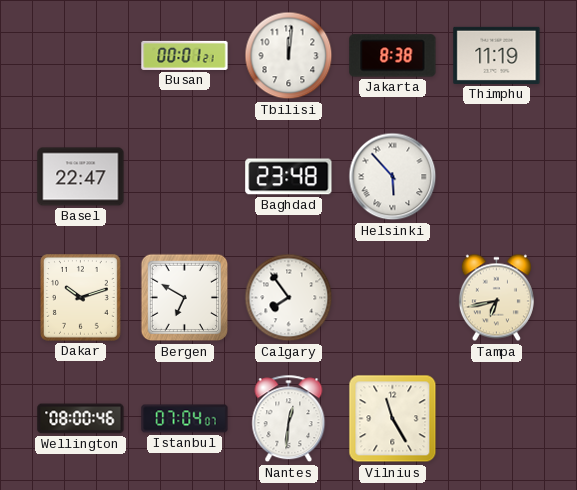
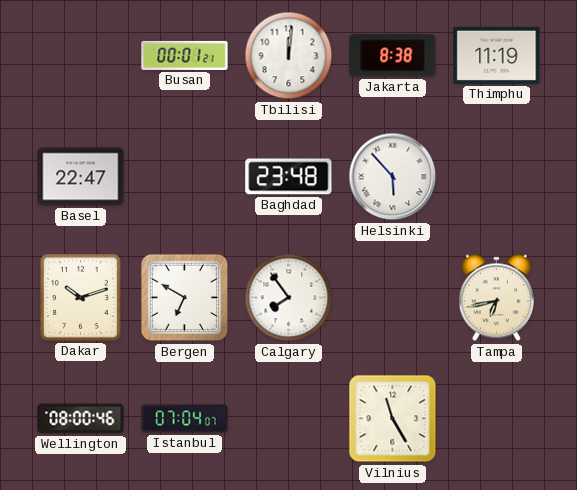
Nantes: 12:31 -> none
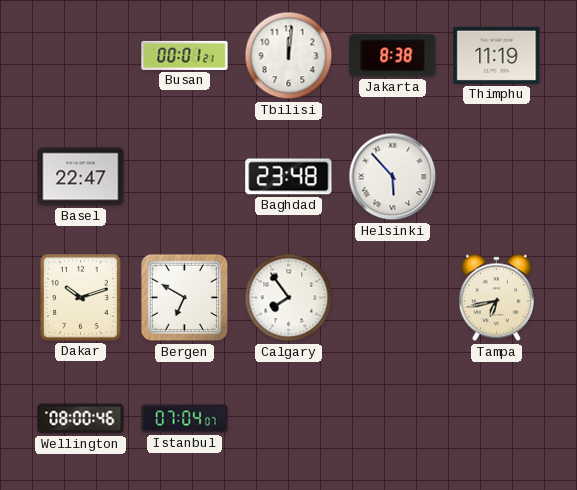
Vilnius: 11:25 -> none
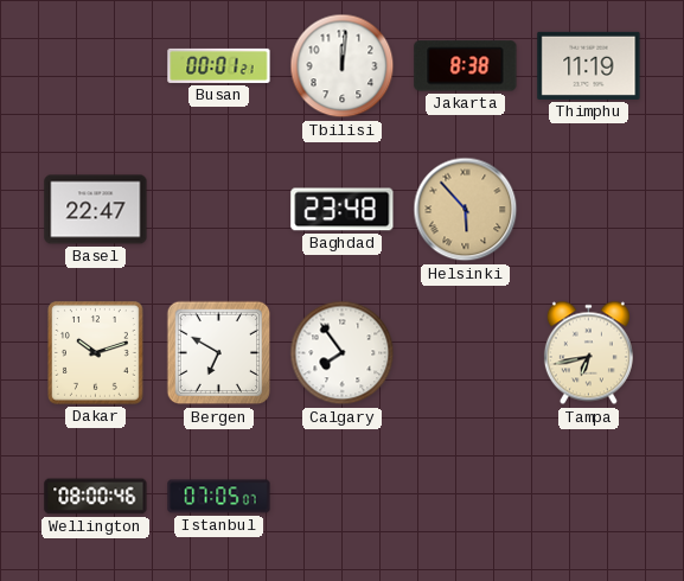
Helsinki dial: white -> champagne
Istanbul: 07:04 -> 07:05
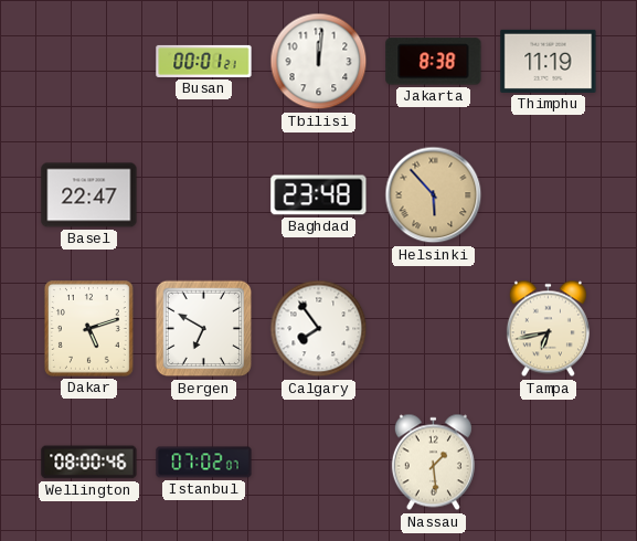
Dakar: 10:12 -> 5:12
Istanbul: 07:05 -> 07:02
Nassau: none -> 1:29
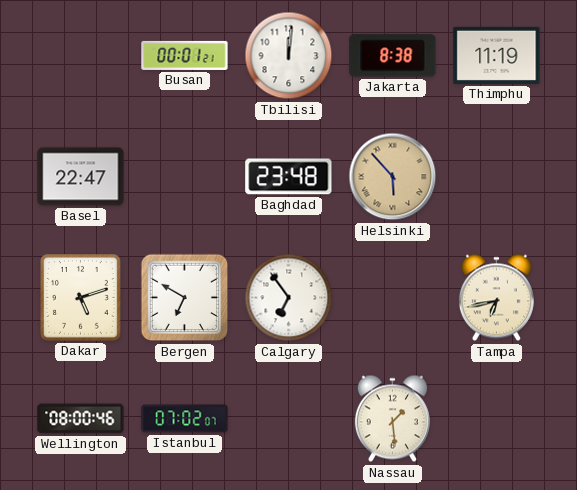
Calgary: 7:54 -> 6:54
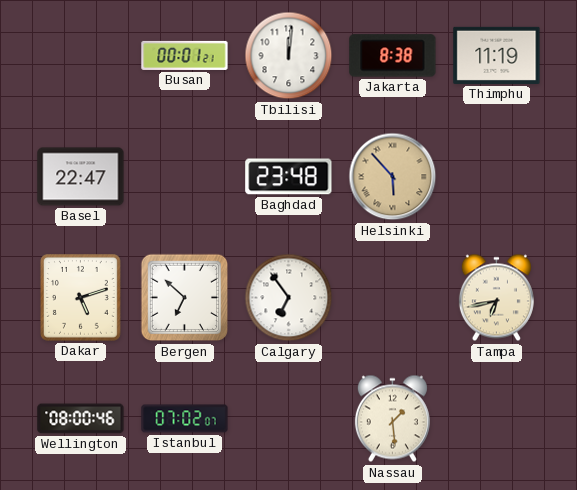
Bergen: 6:50 -> 6:52
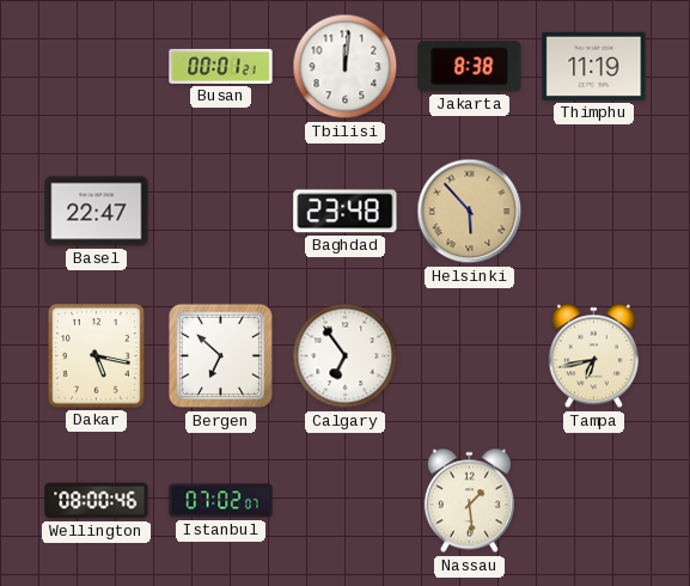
Dakar: 5:12 -> 5:17
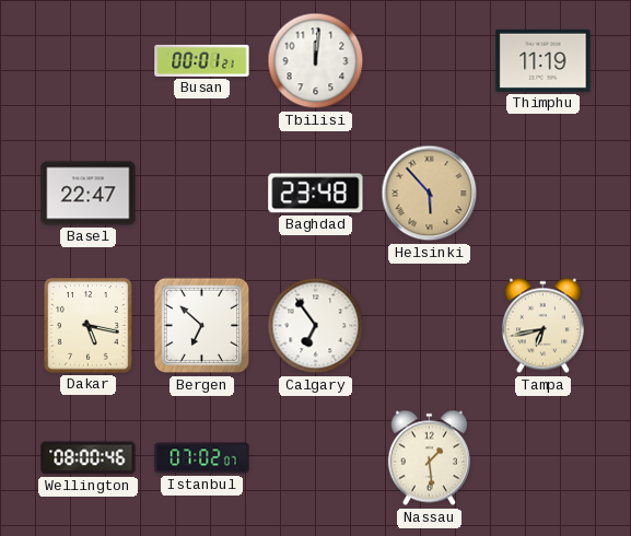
Jakarta: 8:38 -> none
